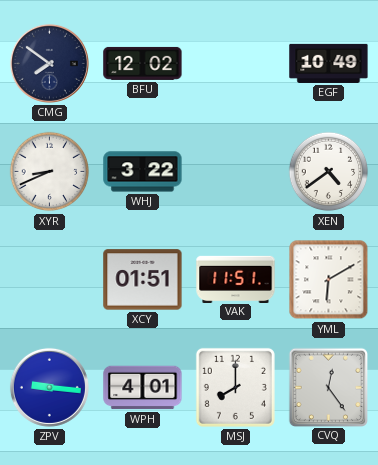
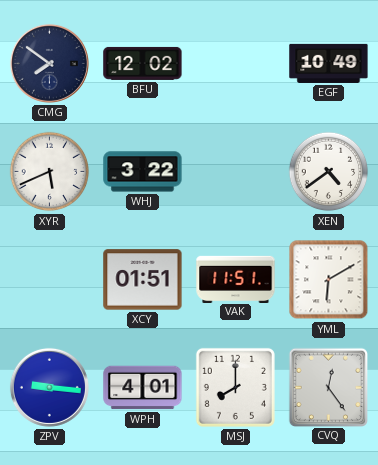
XYR: 8:41 -> 5:41
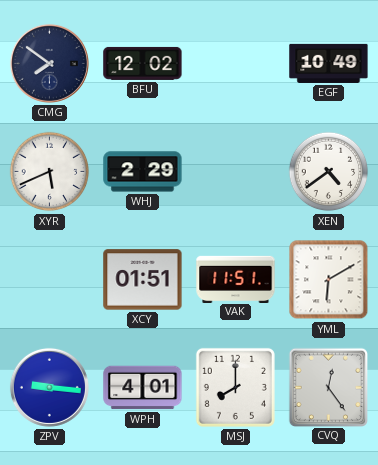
WHJ: 3:22 -> 2:29
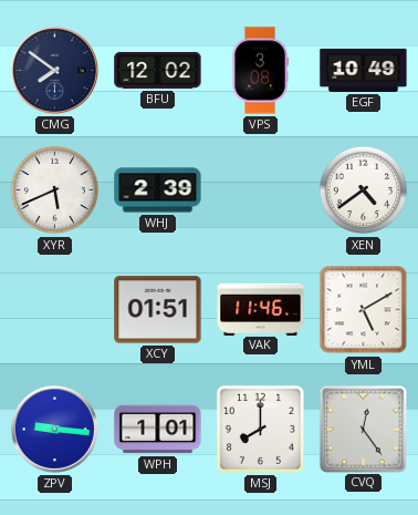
VPS: none -> 3:08
WHJ: 2:29 -> 2:39
VAK: 11:51 -> 11:46
YML: 6:10 -> 5:10
WPH: 4:01 -> 1:01
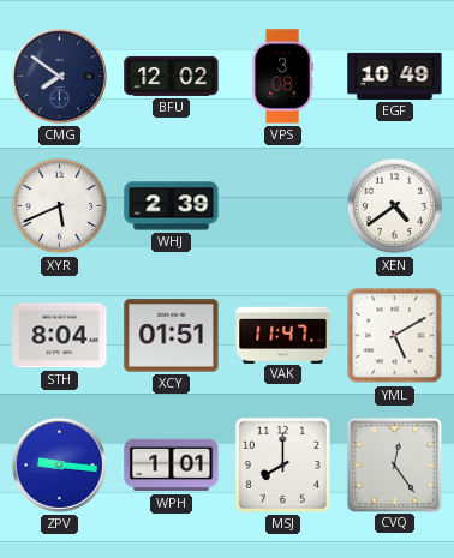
STH: none -> 8:04
VAK: 11:46 -> 11:47
